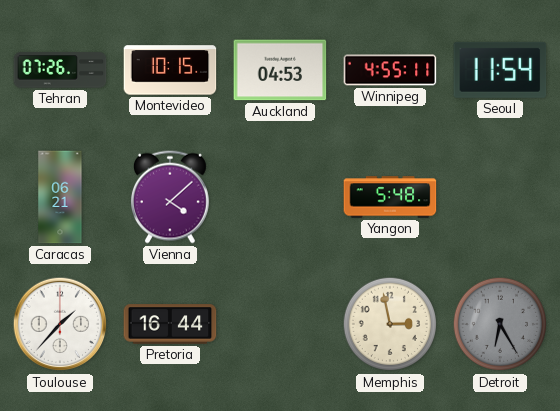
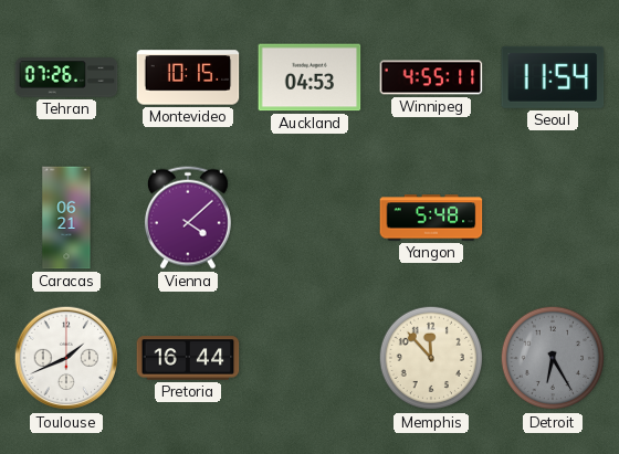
Toulouse: 1:37 -> 1:41
Memphis: 2:58 -> 11:53
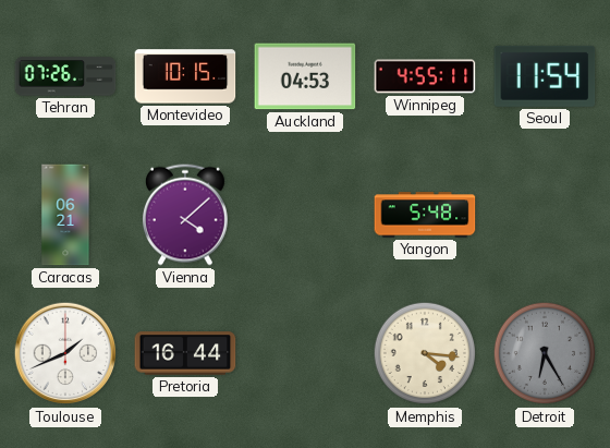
Memphis: 11:53 -> 4:16
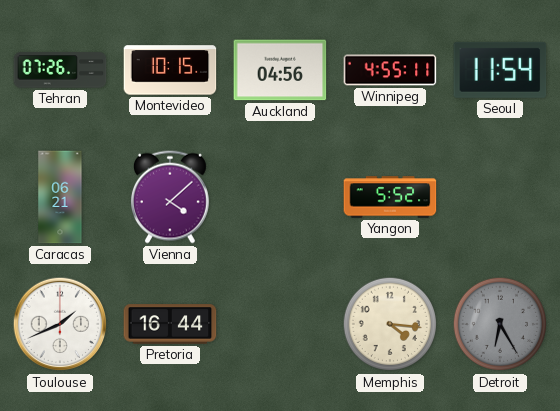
Auckland: 04:53 -> 04:56
Yangon: 5:48 -> 5:52
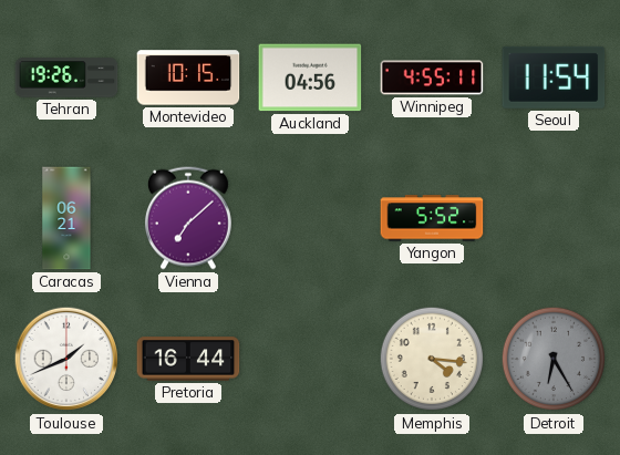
Tehran: 07:26 -> 19:26
Vienna: 4:08 -> 7:08
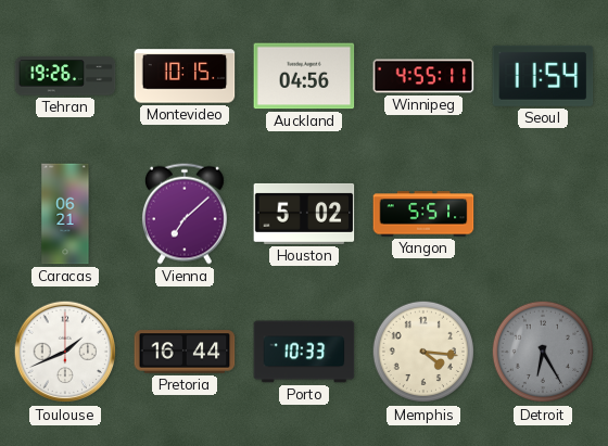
Houston: none -> 5:02
Yangon: 5:52 -> 5:51
Porto: none -> 10:33
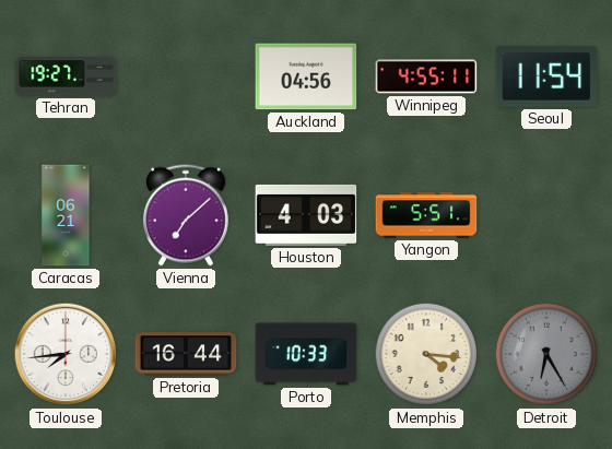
Tehran: 19:26 -> 19:27
Montevideo: 10:15 -> none
Houston: 5:02 -> 4:03
Toulouse: 1:41 -> 7:44
